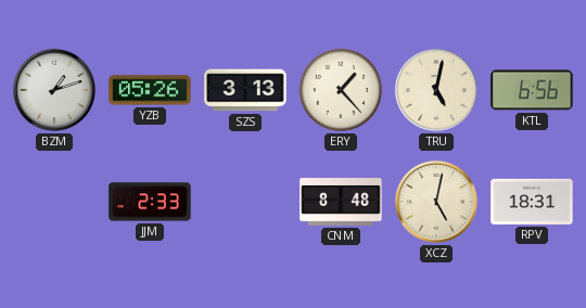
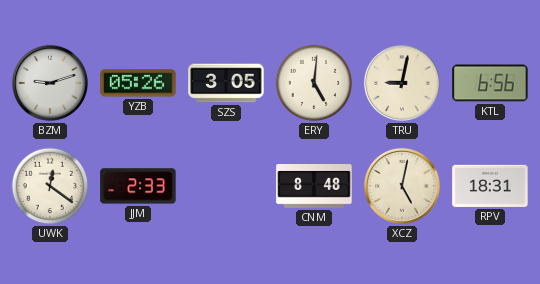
BZM: 1:12 -> 9:12
SZS: 3:13 -> 3:05
ERY: 1:23 -> 5:01
TRU: 5:02 -> 9:02
UWK: none -> 12:21
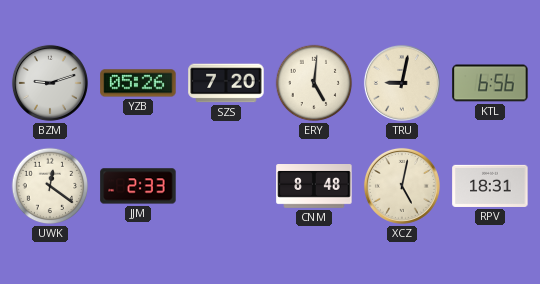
SZS: 3:05 -> 7:20
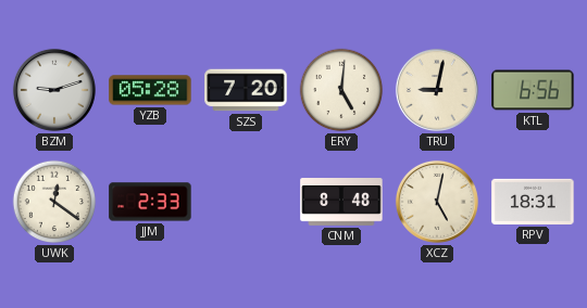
YZB: 05:26 -> 05:28
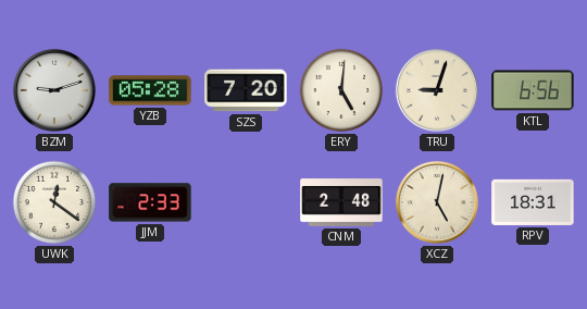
TRU: 9:02 -> 9:03
CNM: 8:48 -> 2:48
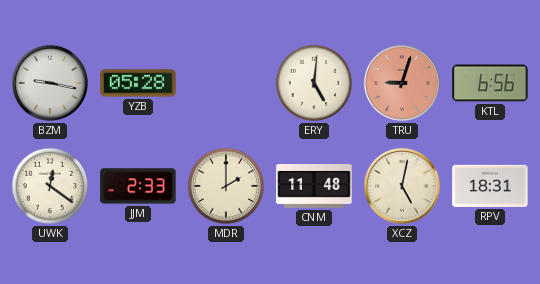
BZM: 9:12 -> 9:17
SZS: 7:20 -> none
TRU dial: cream -> salmon
MDR: none -> 2:00
CNM: 2:48 -> 11:48
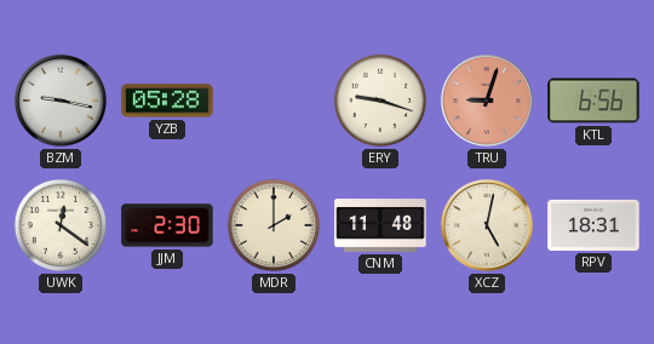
ERY: 5:01 -> 9:18
JJM: 2:33 -> 2:30
